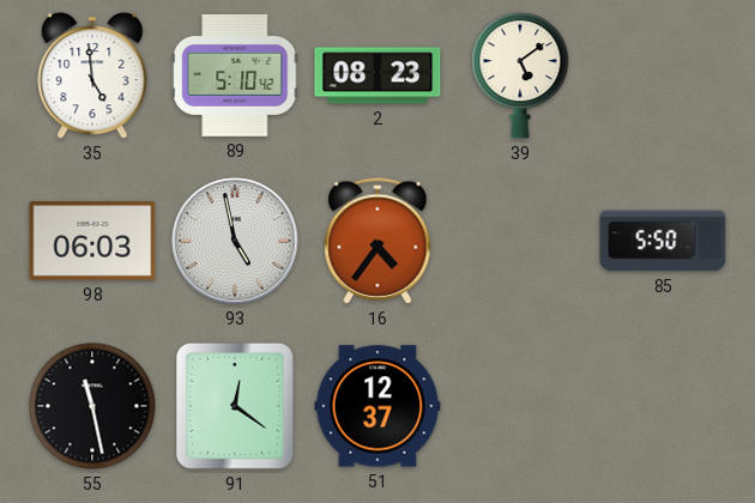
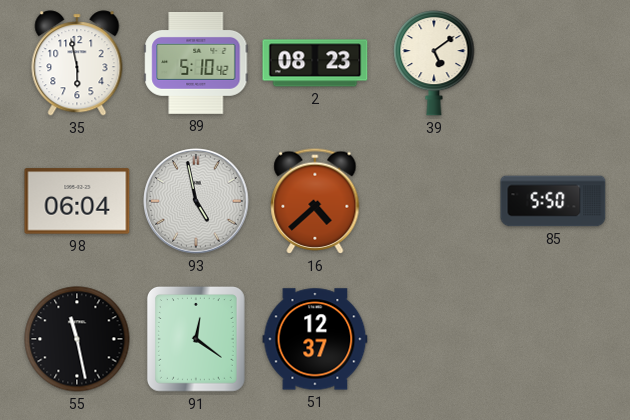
35: 4:59 -> 5:58
98: 06:03 -> 06:04
16: 4:36 -> 4:38
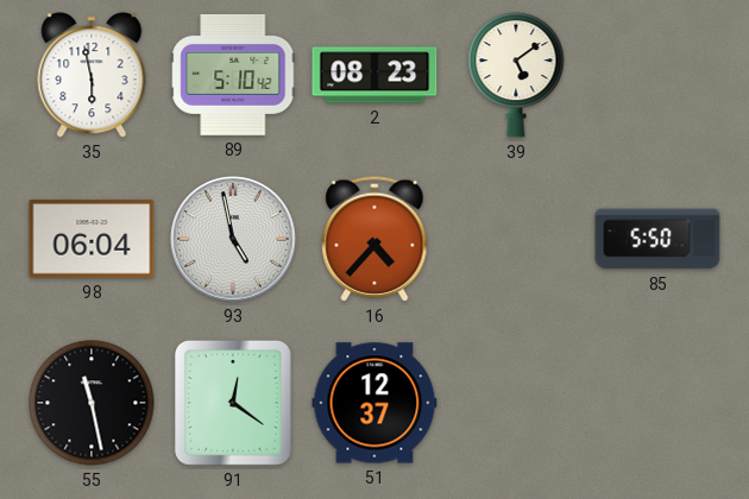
16: 4:38 -> 4:37
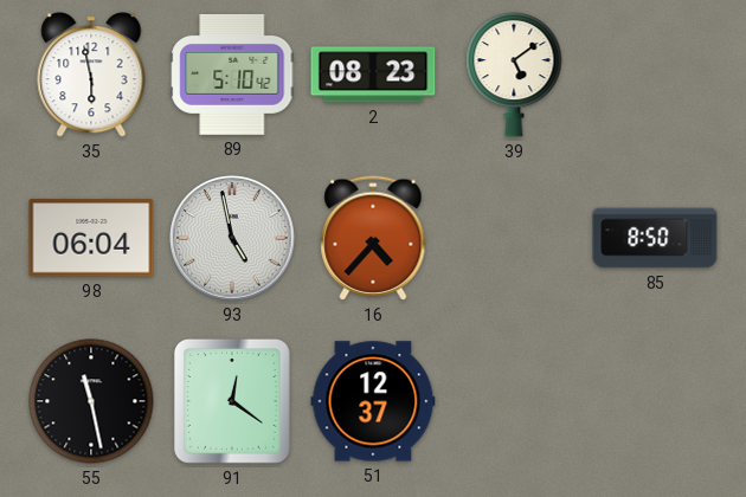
85: 5:50 -> 8:50
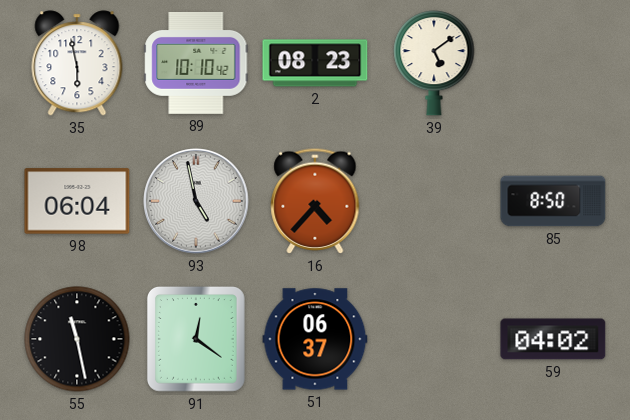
89: 5:10 -> 10:10
51: 12:37 -> 06:37
59: none -> 04:02
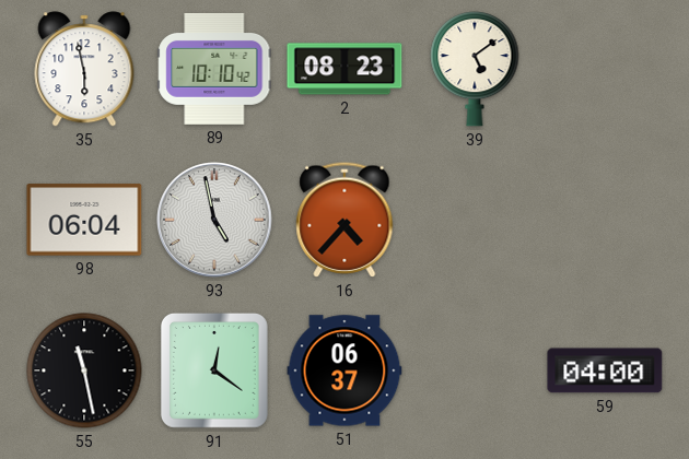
85: 8:50 -> none
59: 04:02 -> 04:00
